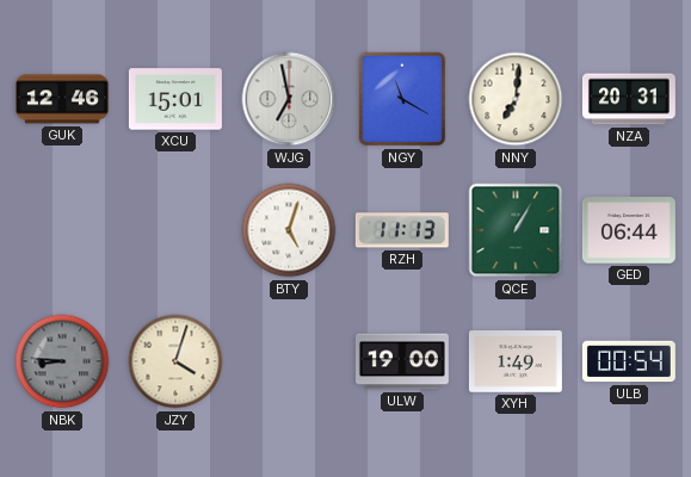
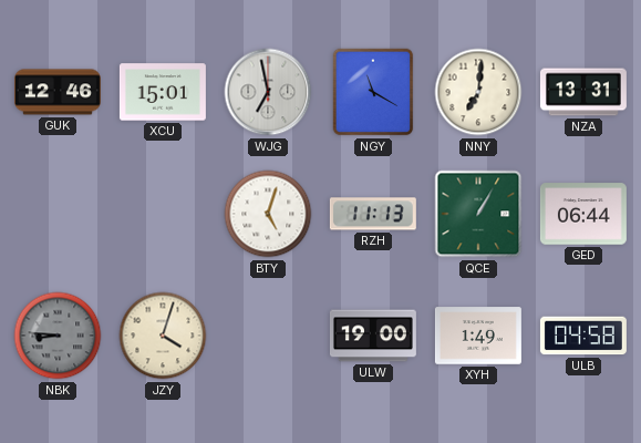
NZA: 20:31 -> 13:31
ULB: 00:54 -> 04:58
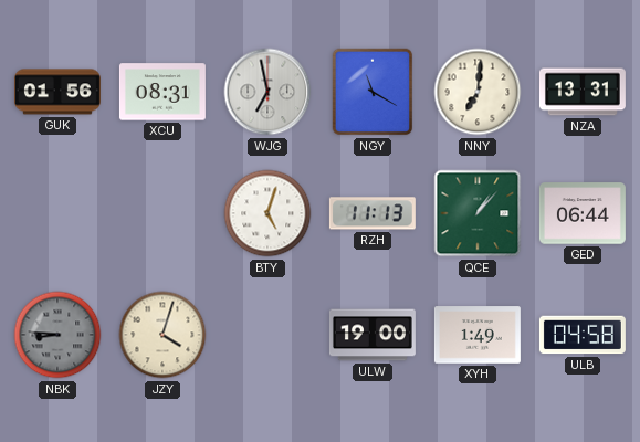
GUK: 12:46 -> 01:56
XCU: 15:01 -> 08:31
QCE: 1:05 -> 1:07
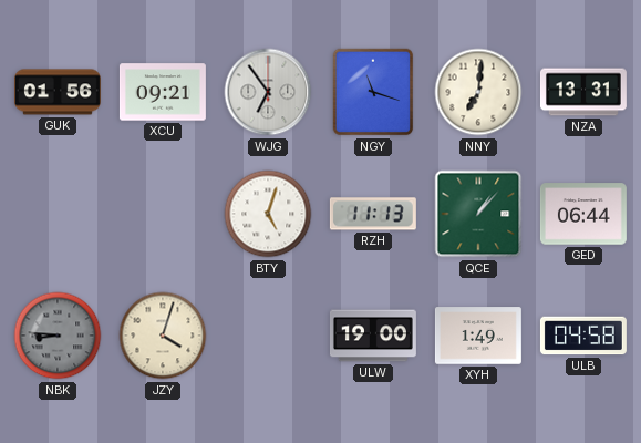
XCU: 08:31 -> 09:21
WJG: 6:58 -> 6:54
NGY: 11:20 -> 11:18
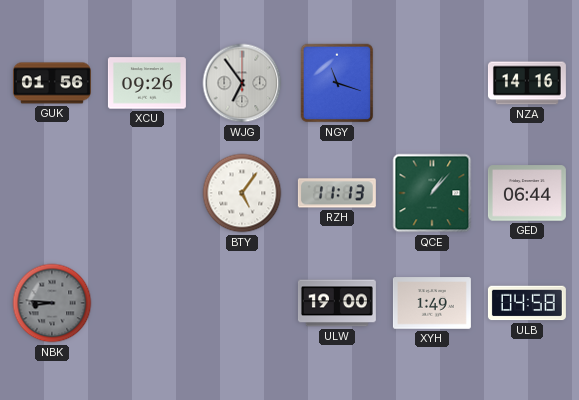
XCU: 09:21 -> 09:26
NNY: 7:01 -> none
NZA: 13:31 -> 14:16
BTY: 5:03 -> 5:06
JZY: 4:03 -> none
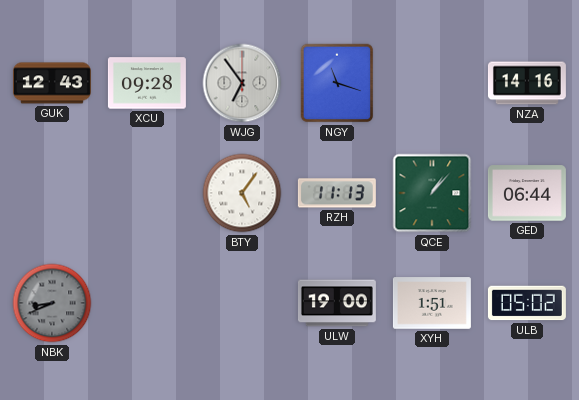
GUK: 01:56 -> 12:43
XCU: 09:26 -> 09:28
NBK: 8:46 -> 8:41
XYH: 1:49 -> 1:51
ULB: 04:58 -> 05:02
